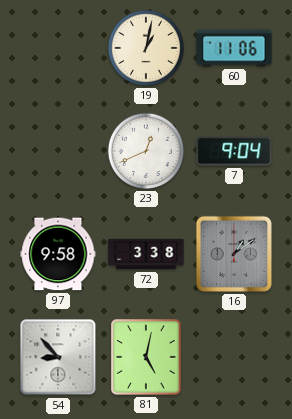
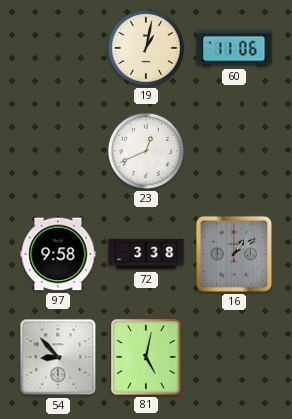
7: 9:04 -> none
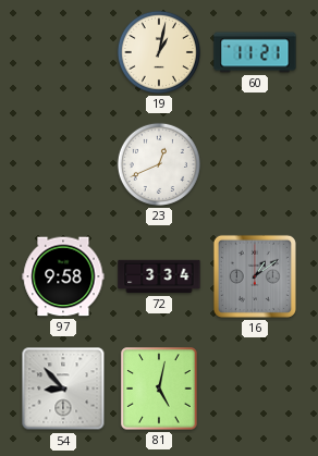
60: 11:06 -> 11:21
72: 3:38 -> 3:34
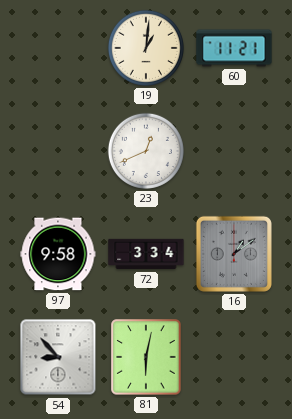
19: 1:02 -> 1:01
81: 5:02 -> 6:02
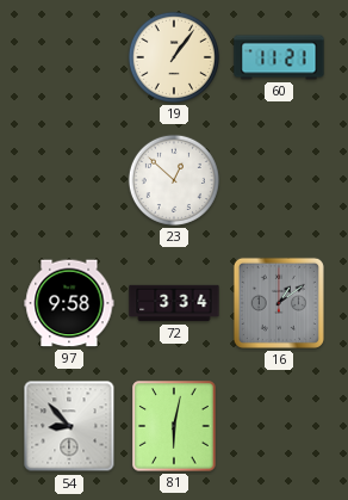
19: 1:01 -> 1:06
23: 12:41 -> 12:52
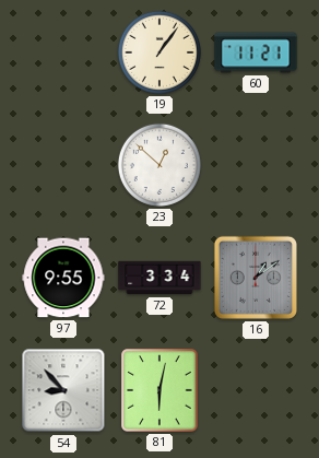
97: 9:58 -> 9:55
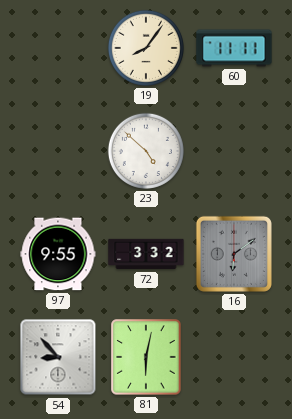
19: 1:06 -> 8:06
60: 11:21 -> 11:11
23: 12:52 -> 4:52
72: 3:34 -> 3:32
16: 1:09 -> 6:09
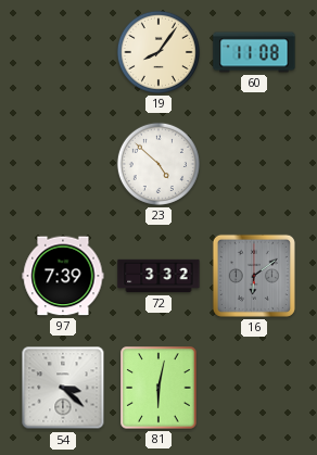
60: 11:11 -> 11:08
97: 9:55 -> 7:39
54: 8:53 -> 3:22
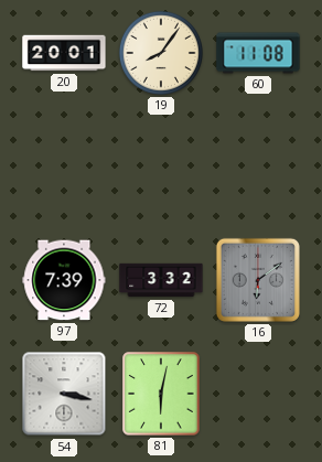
20: none -> 20:01
23: 4:52 -> none
54: 3:22 -> 3:17
